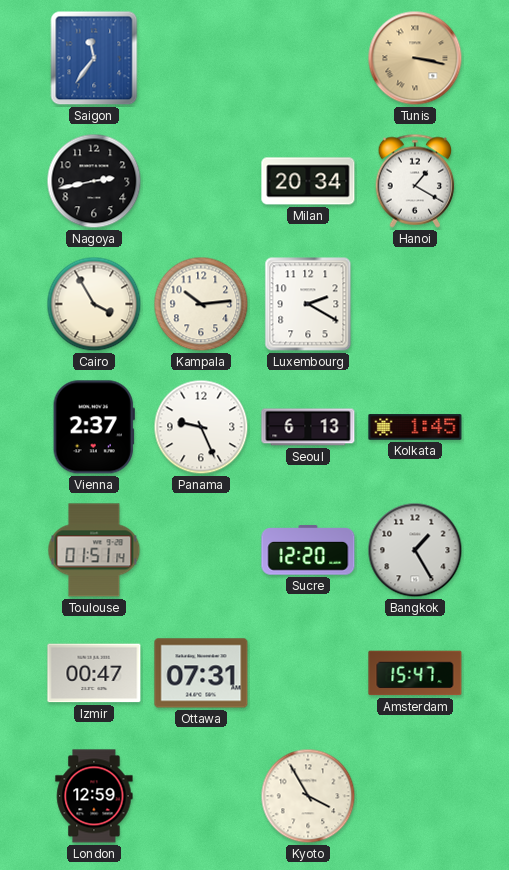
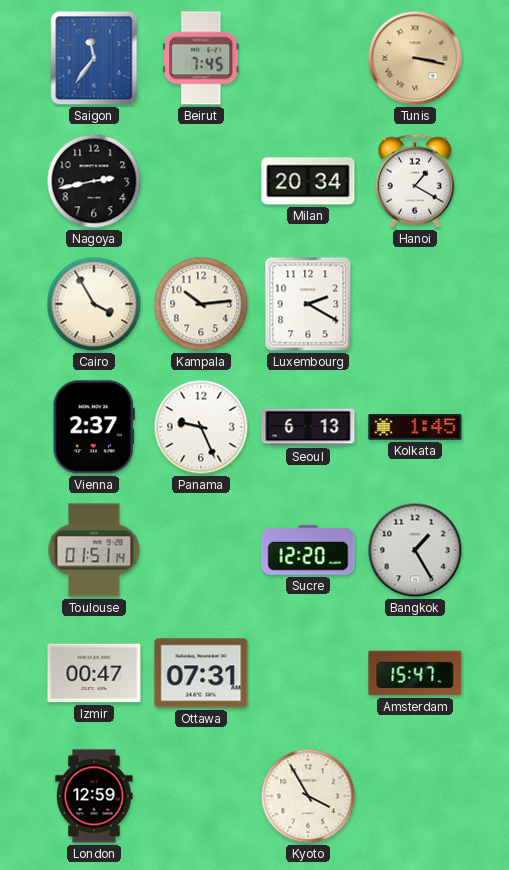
Beirut: none -> 7:45
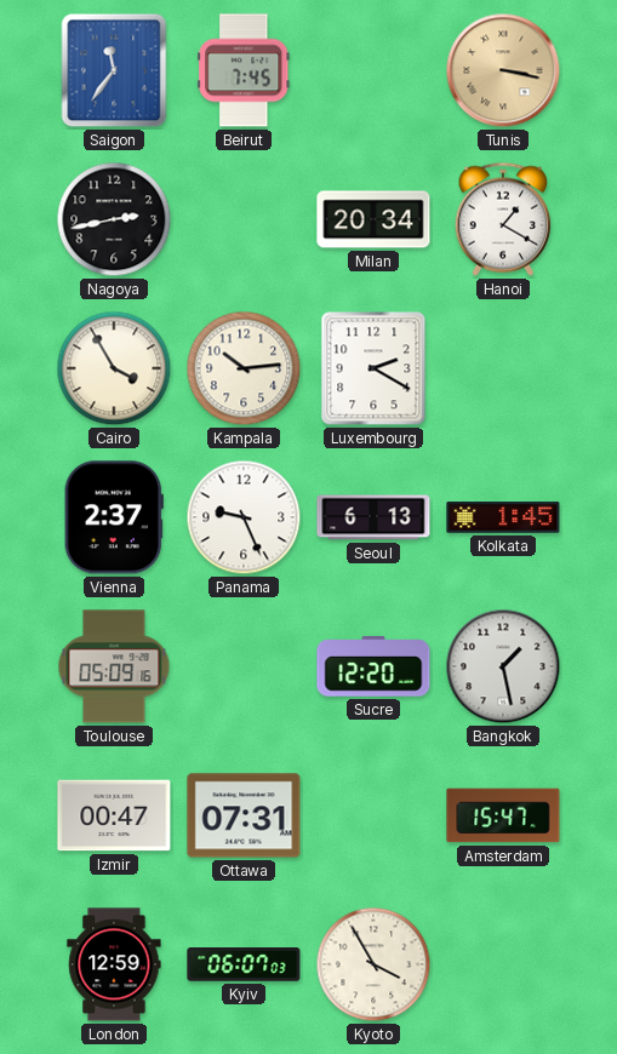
Toulouse: 01:51 -> 05:09
Bangkok: 1:25 -> 1:28
Kyiv: none -> 06:07
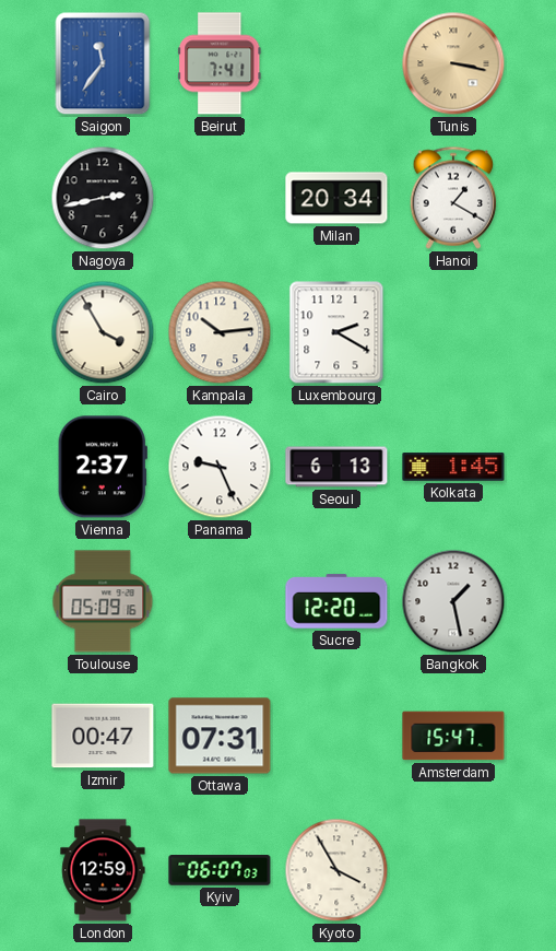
Beirut: 7:45 -> 7:41
